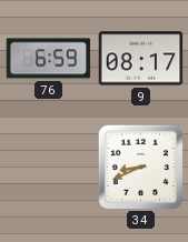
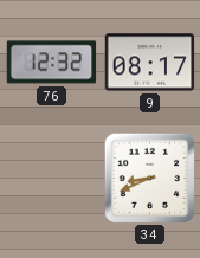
76: 6:59 -> 12:32
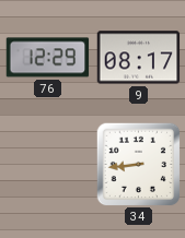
76: 12:32 -> 12:29
34: 8:41 -> 8:44
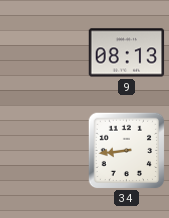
76: 12:29 -> none
9: 08:17 -> 08:13
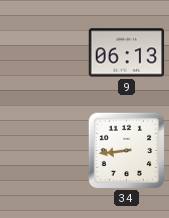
9: 08:13 -> 06:13
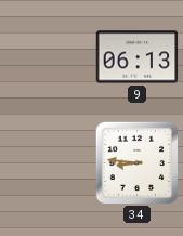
34: 8:44 -> 8:46
